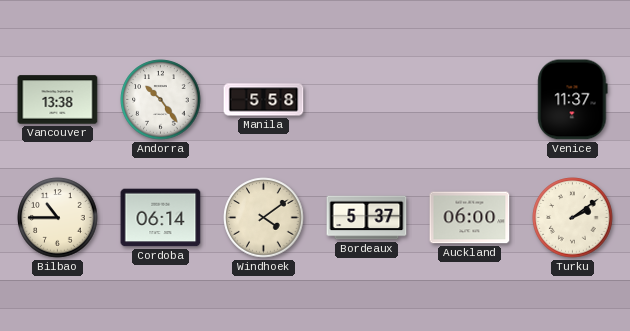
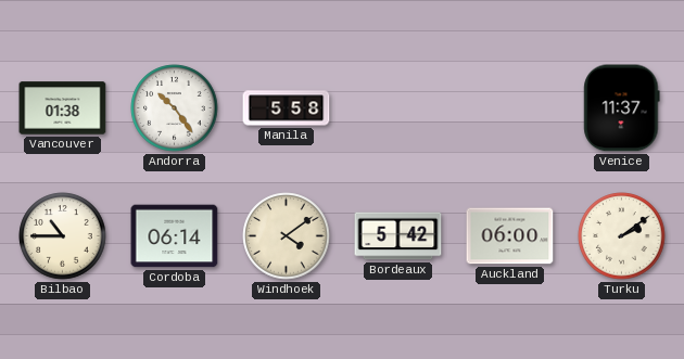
Vancouver: 13:38 -> 01:38
Bordeaux: 5:37 -> 5:42
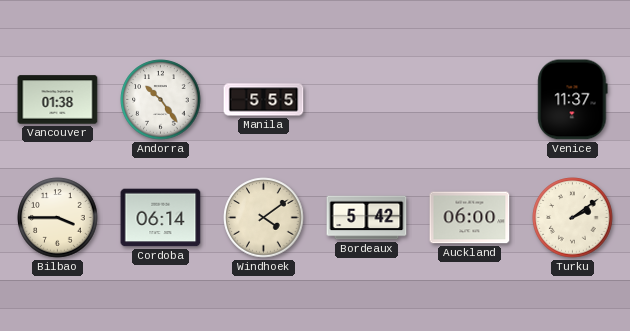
Manila: 5:58 -> 5:55
Bilbao: 10:45 -> 3:45
